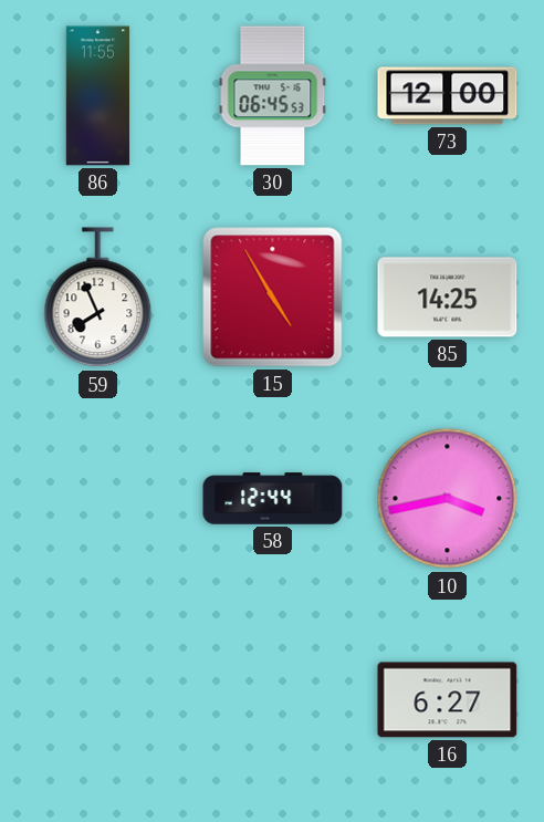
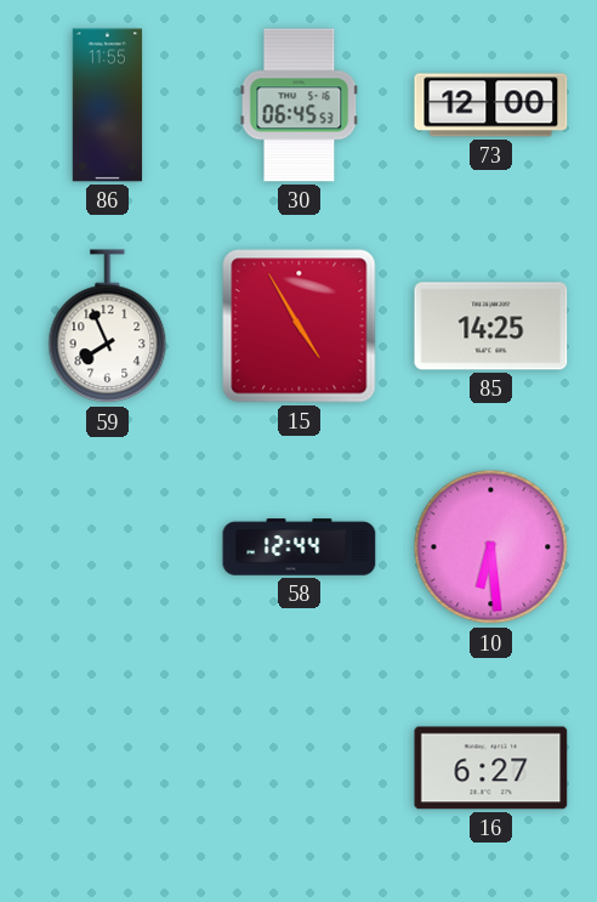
10: 3:43 -> 6:29
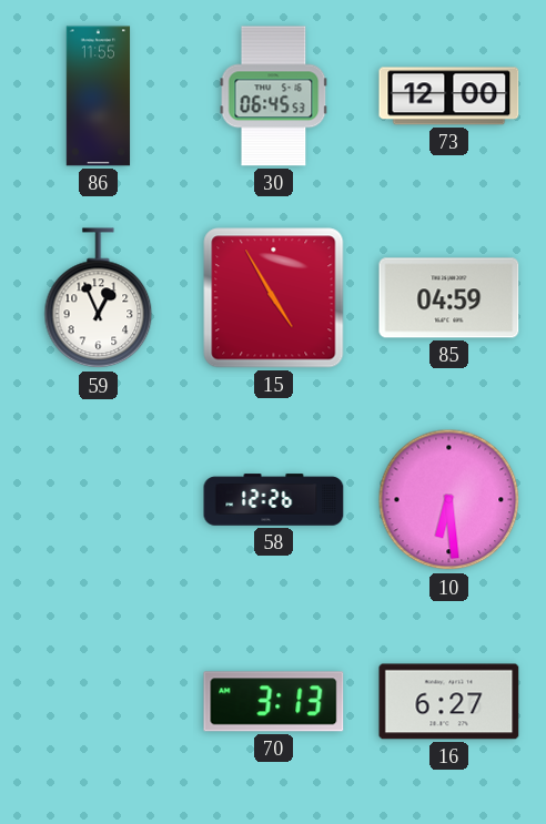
59: 7:56 -> 12:56
85: 14:25 -> 04:59
58: 12:44 -> 12:26
70: none -> 3:13
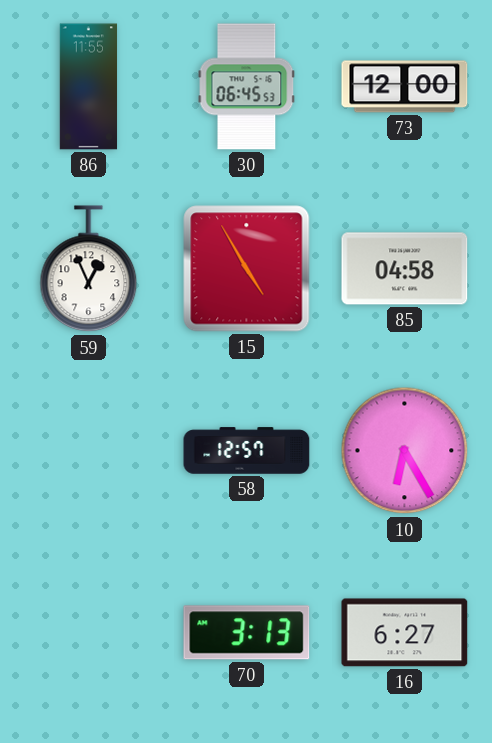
85: 04:59 -> 04:58
58: 12:26 -> 12:57
10: 6:29 -> 6:25
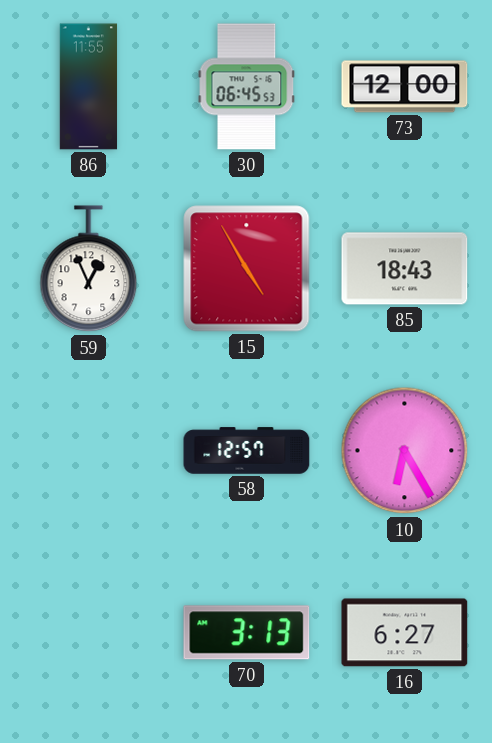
85: 04:58 -> 18:43
